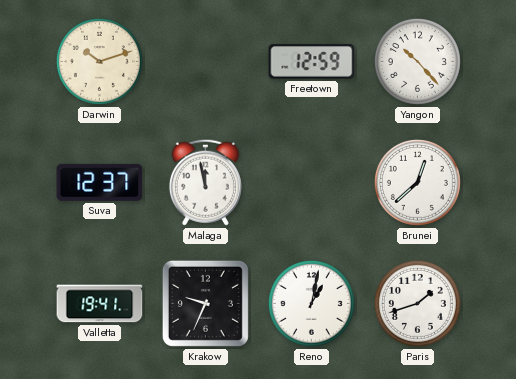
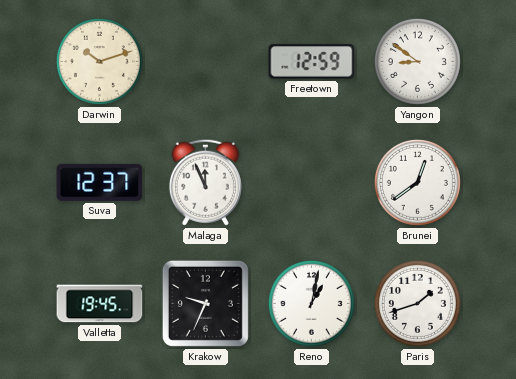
Yangon: 10:23 -> 8:51
Malaga: 11:58 -> 11:56
Brunei: 12:38 -> 12:39
Valletta: 19:41 -> 19:45
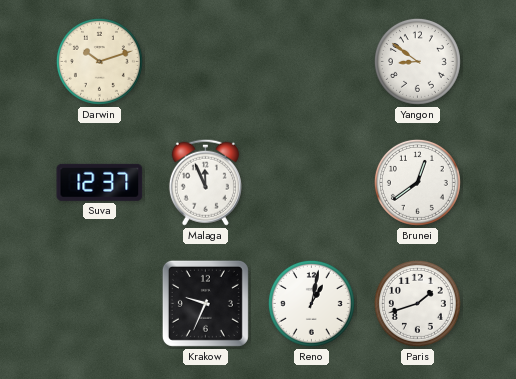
Freetown: 12:59 -> none
Valletta: 19:45 -> none
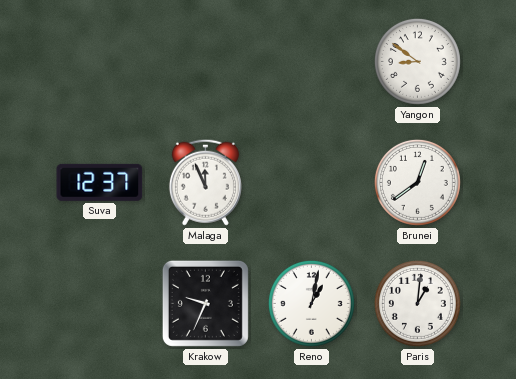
Darwin: 10:12 -> none
Paris: 1:42 -> 1:01
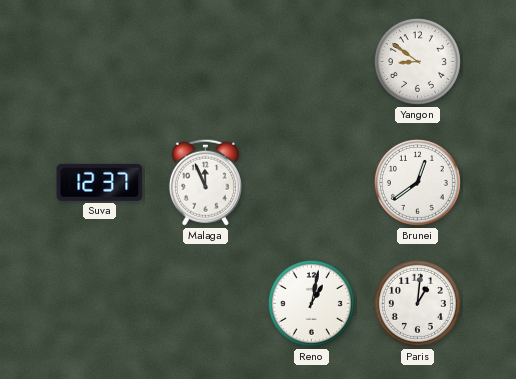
Krakow: 9:34 -> none
